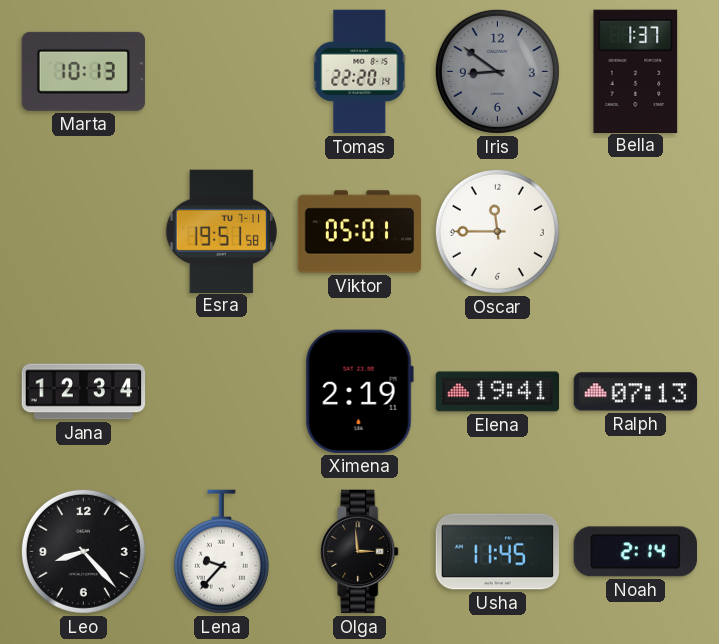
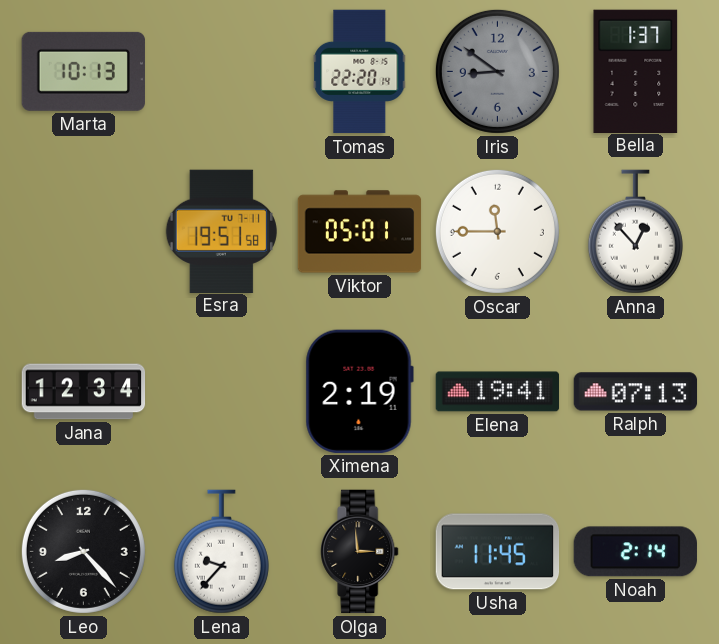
Anna: none -> 12:53
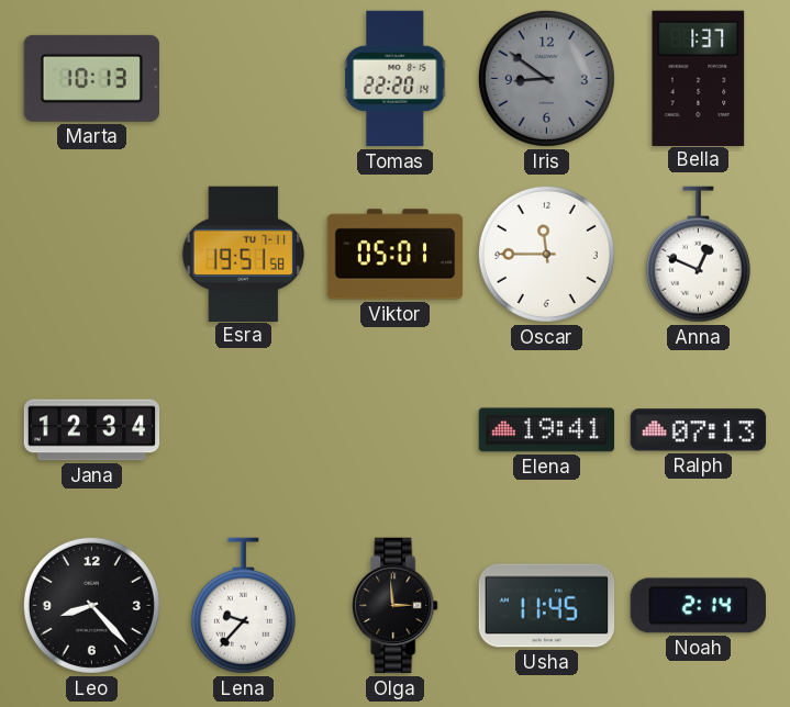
Anna: 12:53 -> 12:49
Ximena: 2:19 -> none
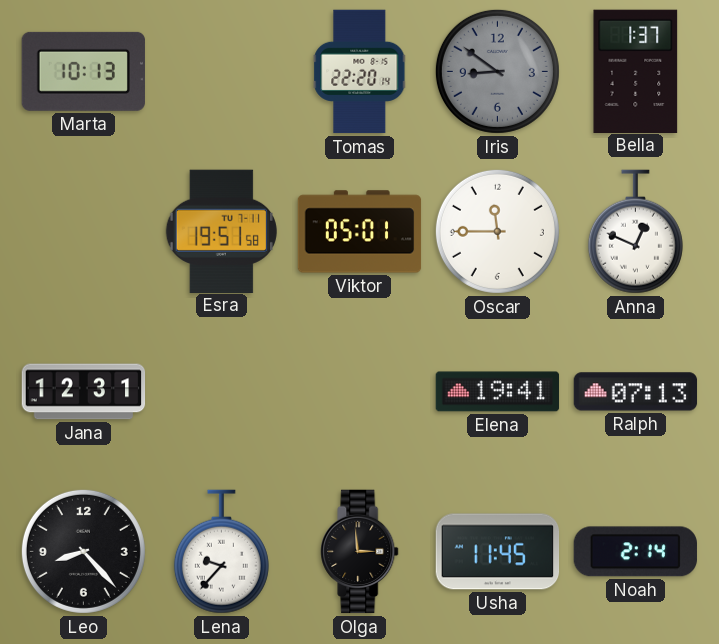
Jana: 12:34 -> 12:31
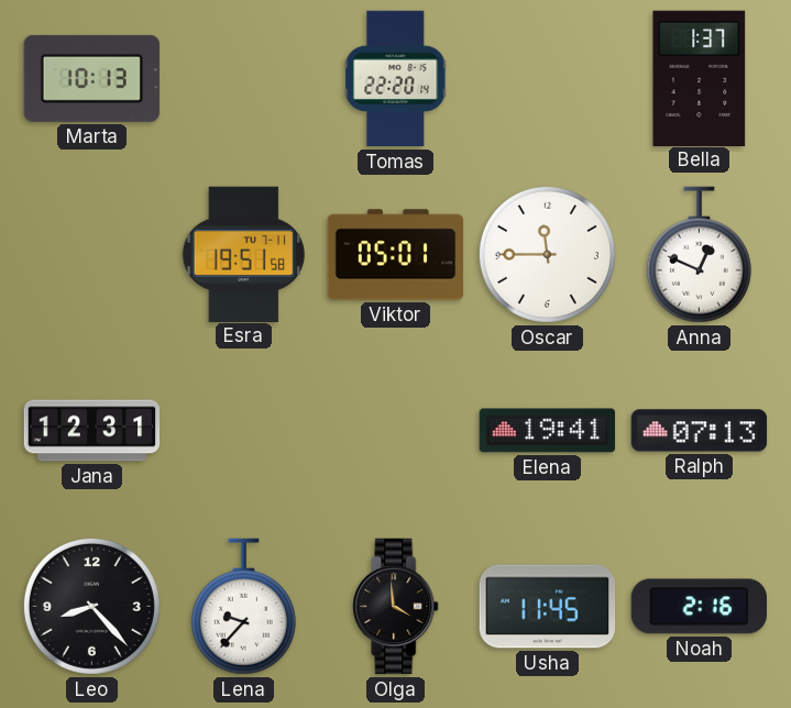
Iris: 8:51 -> none
Olga: 2:59 -> 3:59
Noah: 2:14 -> 2:16
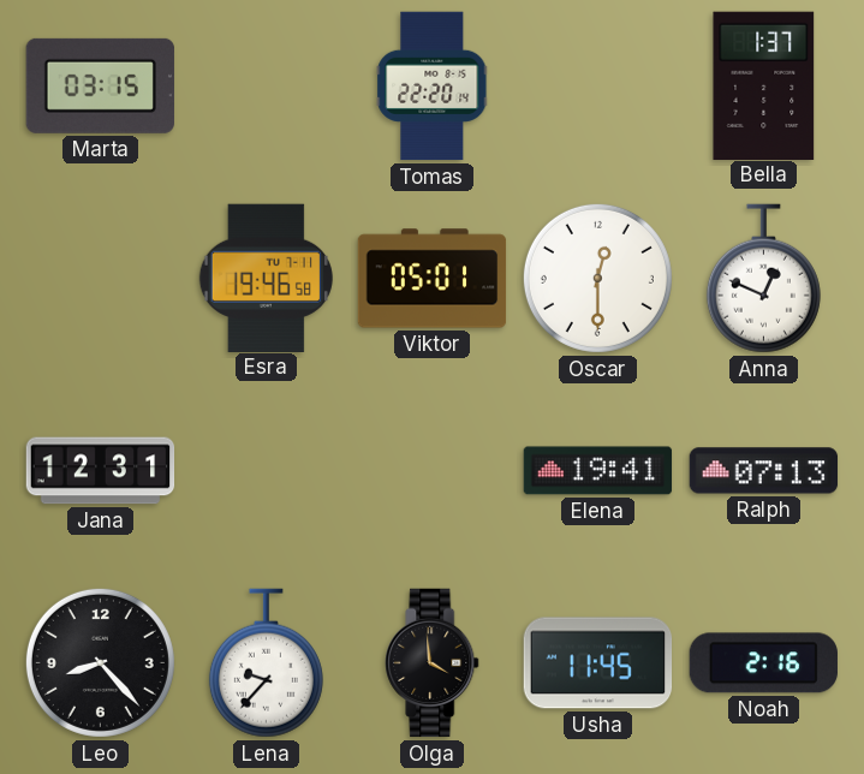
Marta: 10:13 -> 03:15
Esra: 19:51 -> 19:46
Oscar: 11:45 -> 12:30
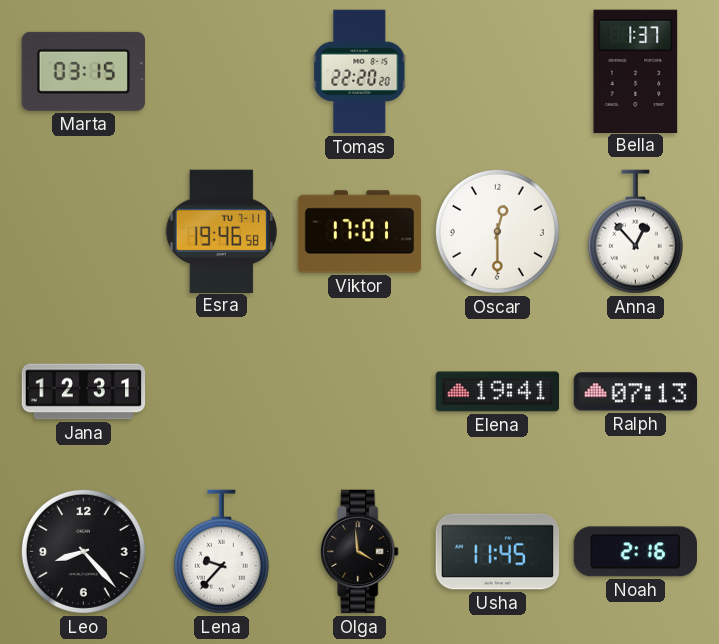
Tomas: 22:20:14 -> 22:20:20
Viktor: 05:01 -> 17:01
Anna: 12:49 -> 12:53
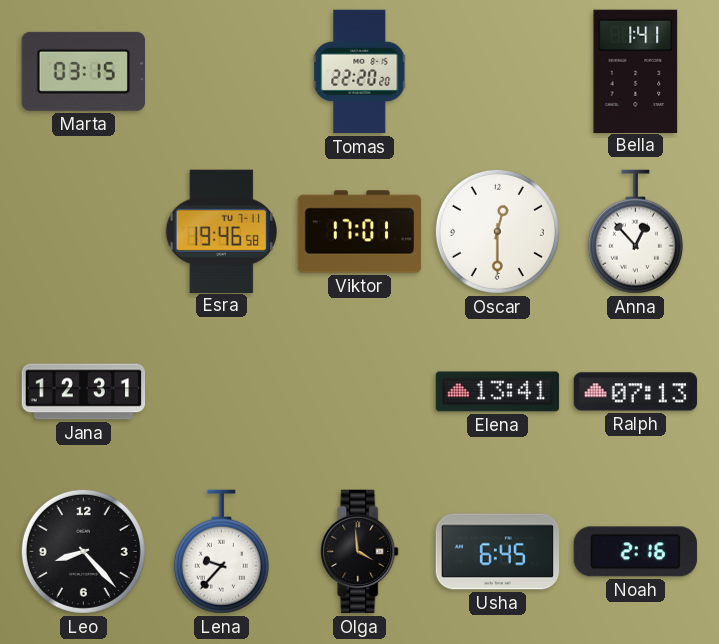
Bella: 1:37 -> 1:41
Elena: 19:41 -> 13:41
Usha: 11:45 -> 6:45
